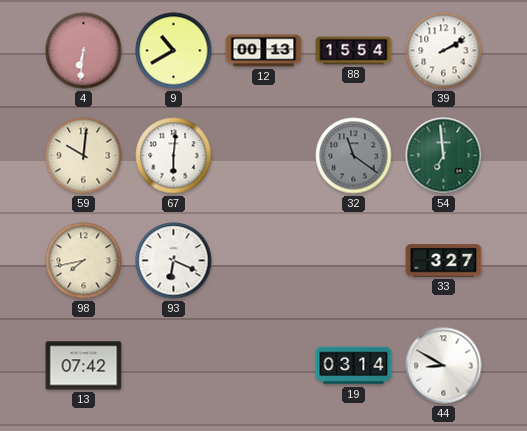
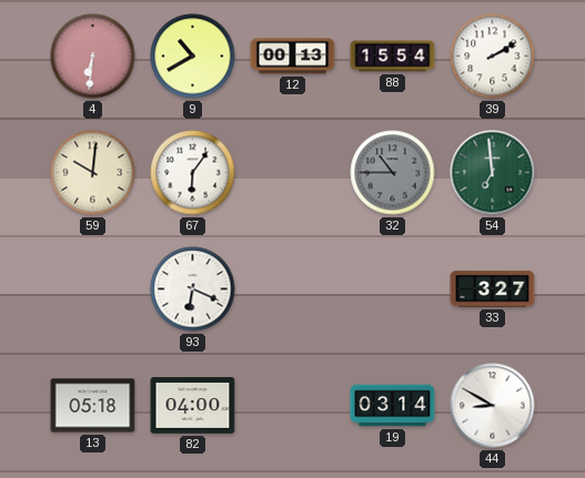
67: 6:01 -> 6:06
32: 11:21 -> 10:45
98: 7:43 -> none
13: 07:42 -> 05:18
82: none -> 04:00
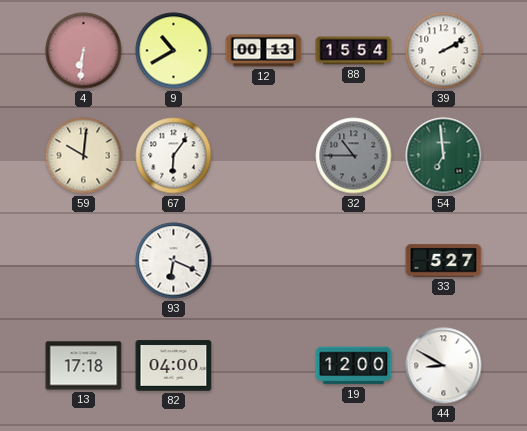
33: 3:27 -> 5:27
13: 05:18 -> 17:18
19: 03:14 -> 12:00
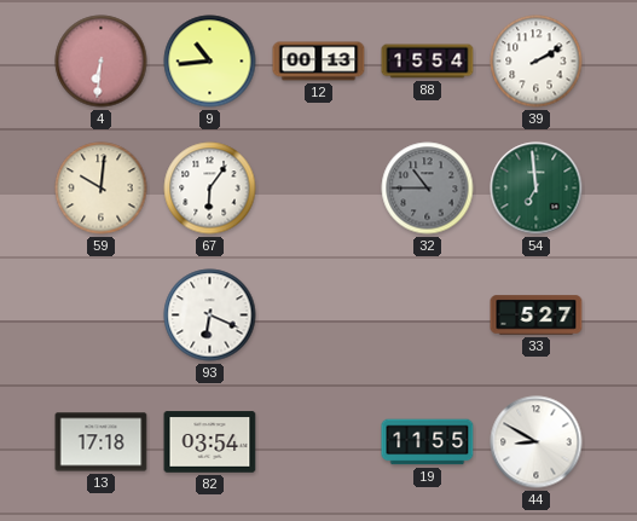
9: 10:40 -> 10:44
82: 04:00 -> 03:54
19: 12:00 -> 11:55
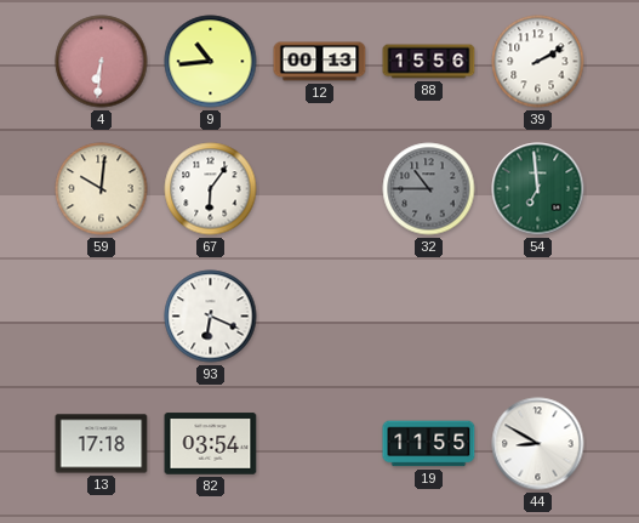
88: 15:54 -> 15:56
33: 5:27 -> none
